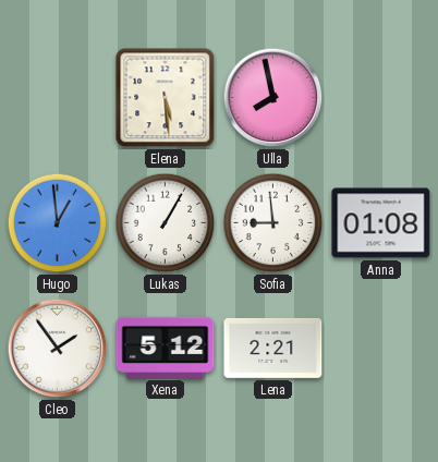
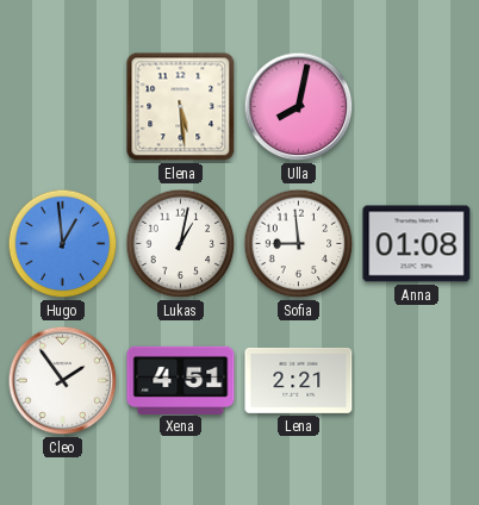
Ulla: 7:58 -> 8:02
Lukas: 1:05 -> 1:02
Xena: 5:12 -> 4:51
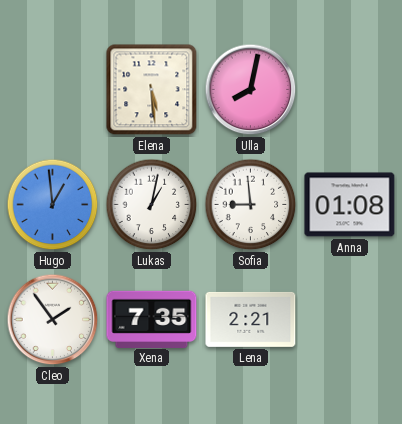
Xena: 4:51 -> 7:35
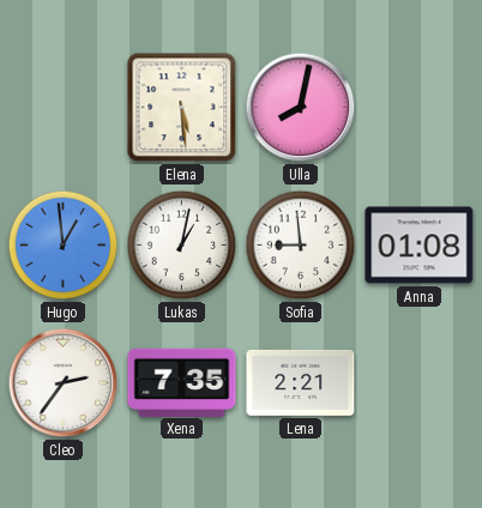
Cleo: 1:54 -> 2:36
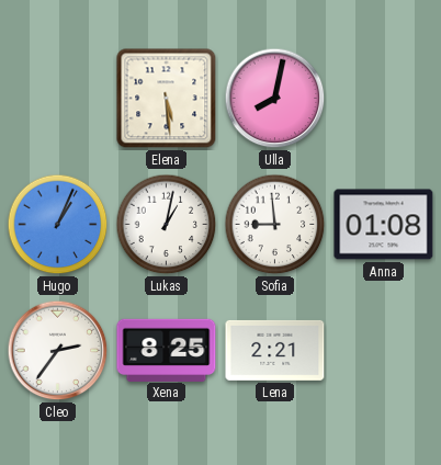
Hugo: 12:59 -> 1:04
Xena: 7:35 -> 8:25
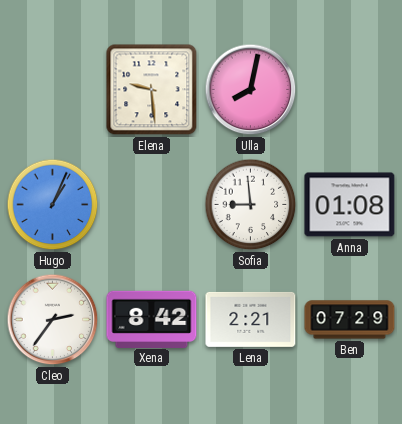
Elena: 5:29 -> 9:29
Lukas: 1:02 -> none
Xena: 8:25 -> 8:42
Ben: none -> 07:29
